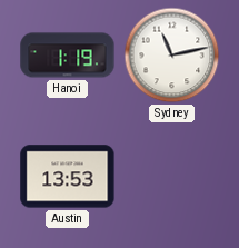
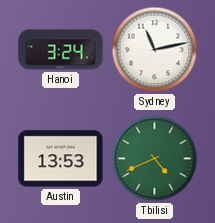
Hanoi: 1:19 -> 3:24
Tbilisi: none -> 4:41
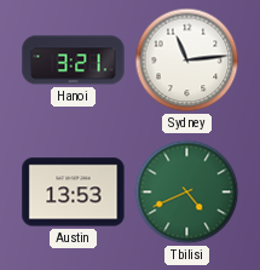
Hanoi: 3:24 -> 3:21
Sydney: 11:13 -> 11:14
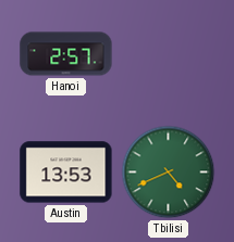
Hanoi: 3:21 -> 2:57
Sydney: 11:14 -> none
